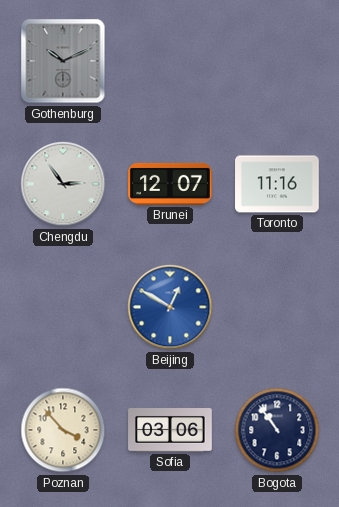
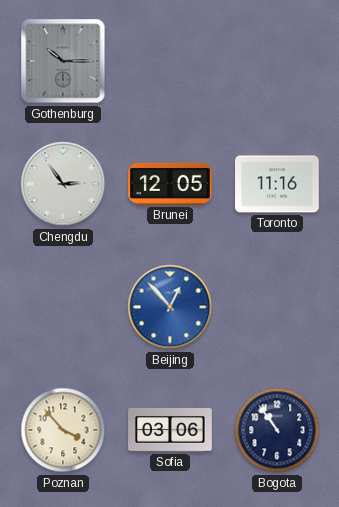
Gothenburg: 10:11 -> 10:15
Brunei: 12:07 -> 12:05
Beijing: 12:50 -> 12:53
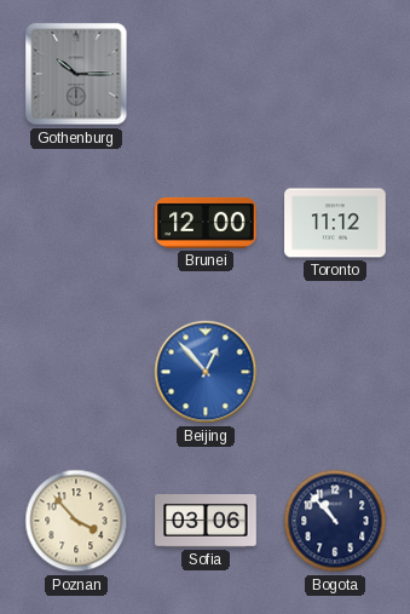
Chengdu: 2:54 -> none
Brunei: 12:05 -> 12:00
Toronto: 11:16 -> 11:12
Bogota: 10:54 -> 10:53
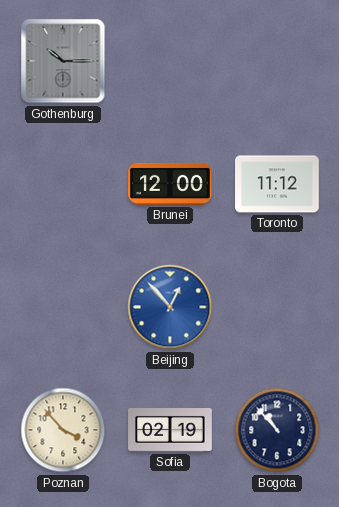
Sofia: 03:06 -> 02:19
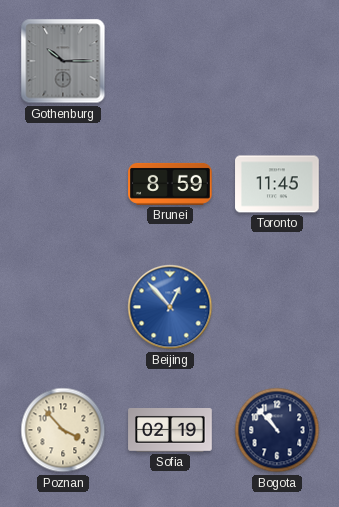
Brunei: 12:00 -> 8:59
Toronto: 11:12 -> 11:45
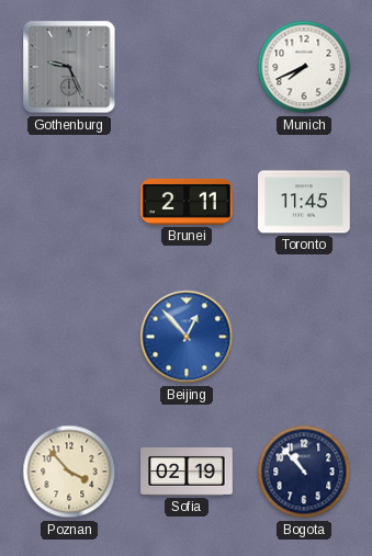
Gothenburg: 10:15 -> 9:26
Munich: none -> 7:41
Brunei: 8:59 -> 2:11
